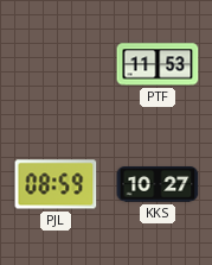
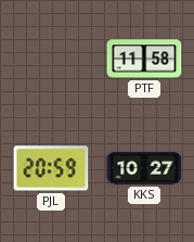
PTF: 11:53 -> 11:58
PJL: 08:59 -> 20:59
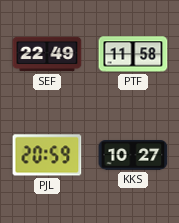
SEF: none -> 22:49
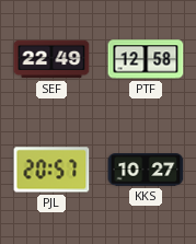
PTF: 11:58 -> 12:58
PJL: 20:59 -> 20:57
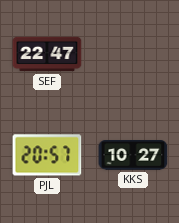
SEF: 22:49 -> 22:47
PTF: 12:58 -> none
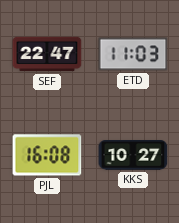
ETD: none -> 11:03
PJL: 20:57 -> 16:08
